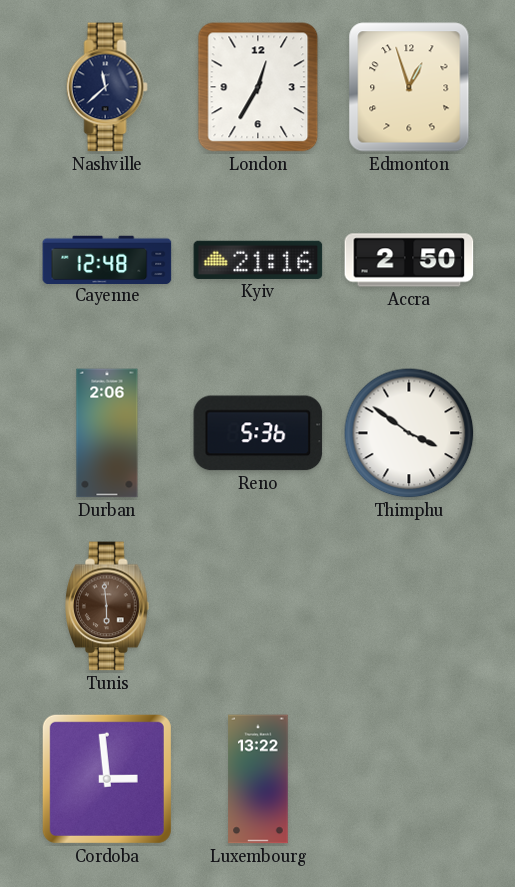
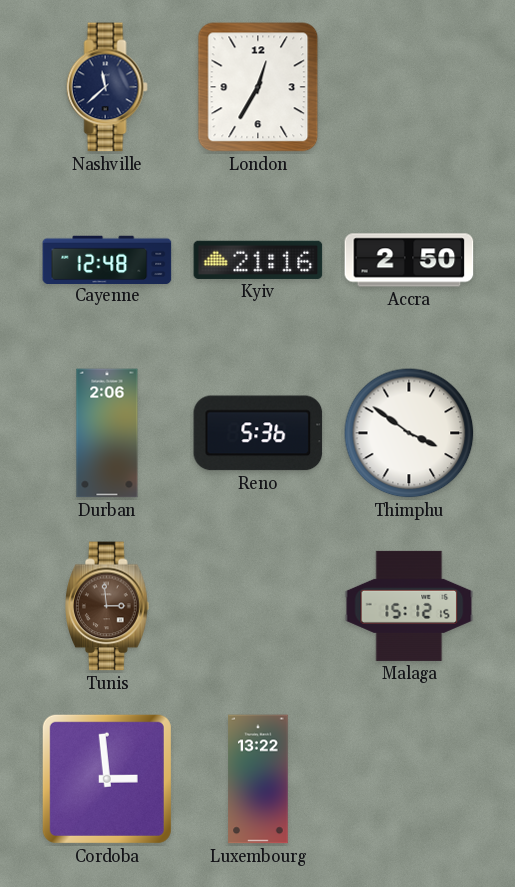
Edmonton: 12:57 -> none
Tunis: 5:59 -> 2:59
Malaga: none -> 15:12
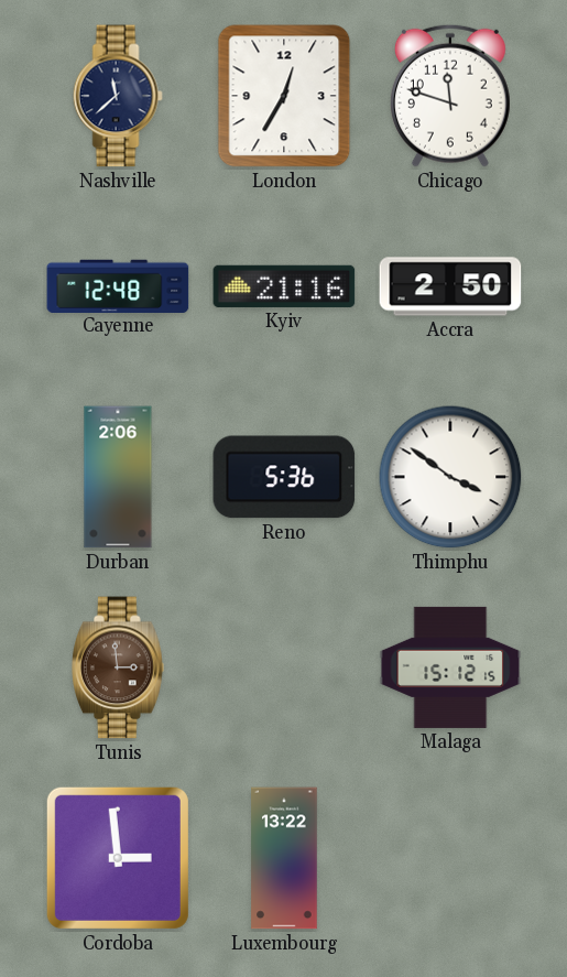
Chicago: none -> 11:48
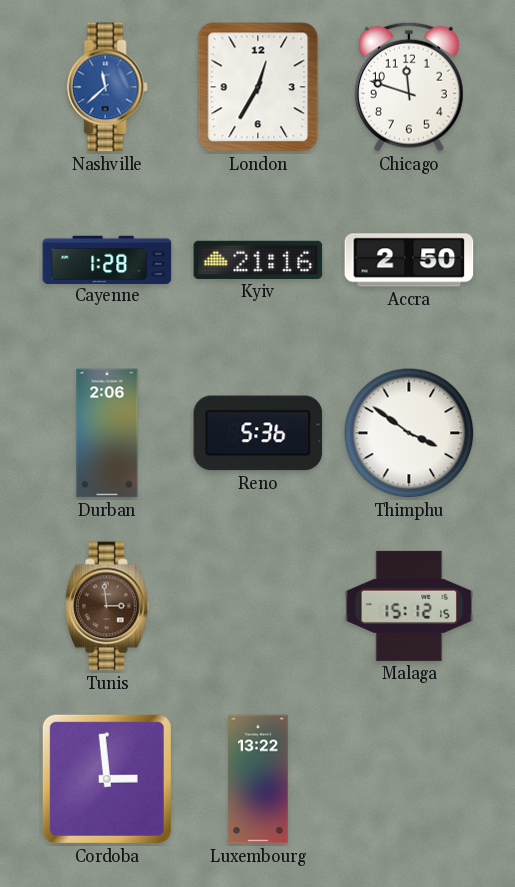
Nashville dial: navy -> blue
Cayenne: 12:48 -> 1:28
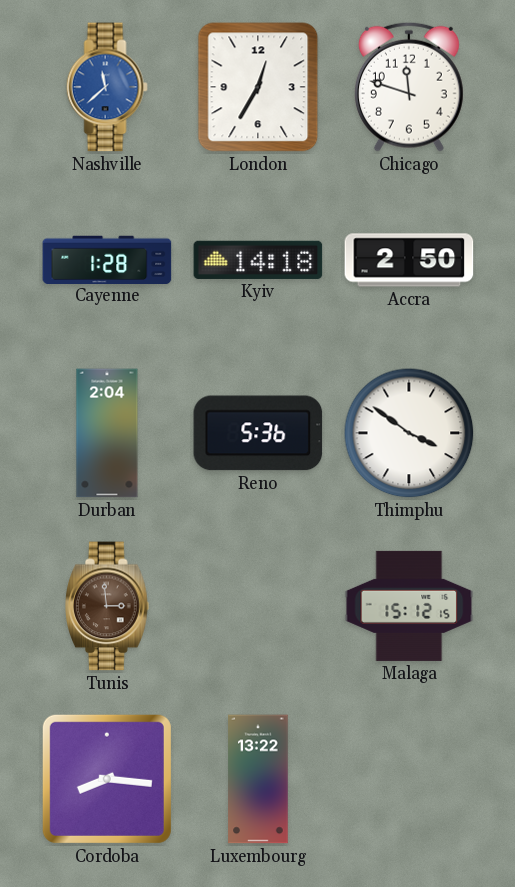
Kyiv: 21:16 -> 14:18
Durban: 2:06 -> 2:04
Cordoba: 2:59 -> 8:16
